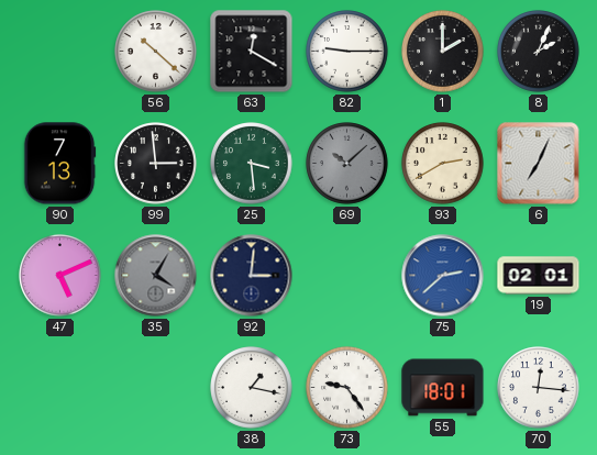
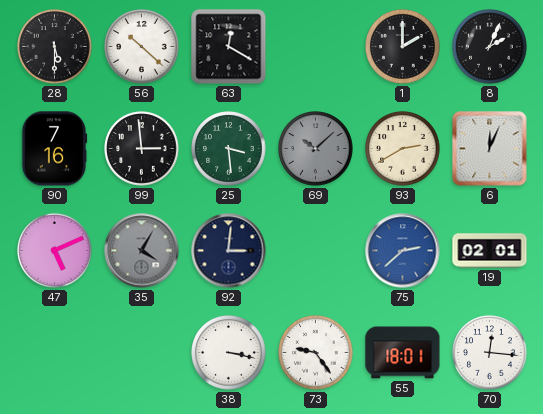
28: none -> 5:30
82: 9:15 -> none
90: 7:13 -> 7:16
6: 7:04 -> 12:04
38: 1:17 -> 3:17
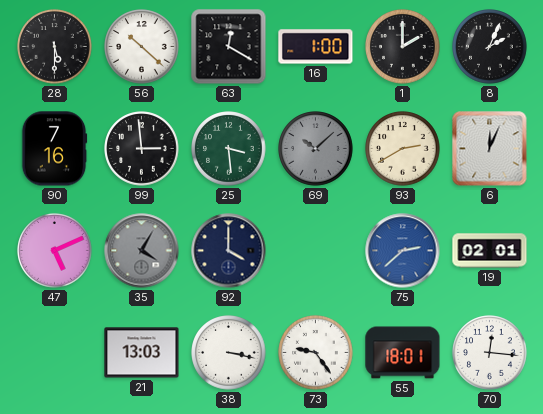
16: none -> 1:00
92: 3:01 -> 4:00
21: none -> 13:03
